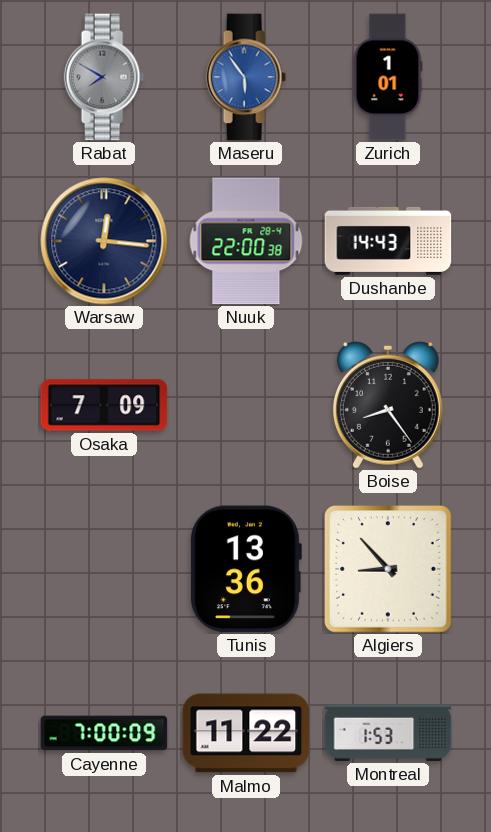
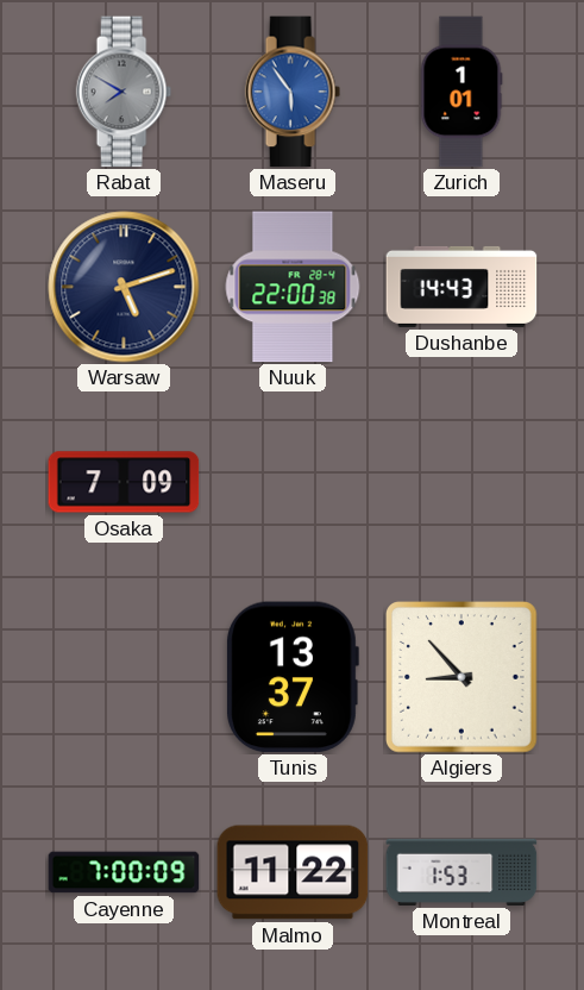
Warsaw: 12:16 -> 5:12
Boise: 8:24 -> none
Tunis: 13:36 -> 13:37
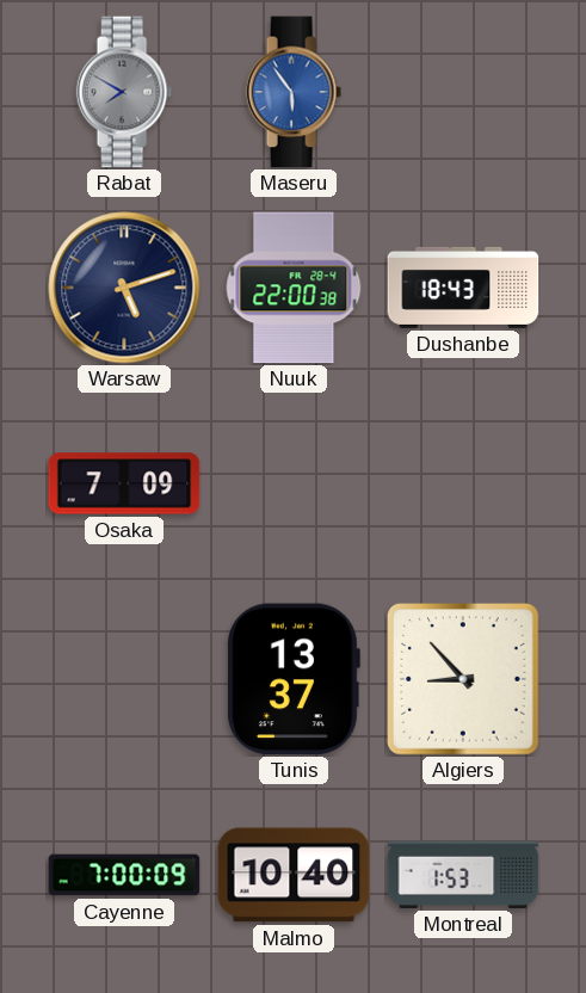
Zurich: 1:01 -> none
Dushanbe: 14:43 -> 18:43
Malmo: 11:22 -> 10:40
